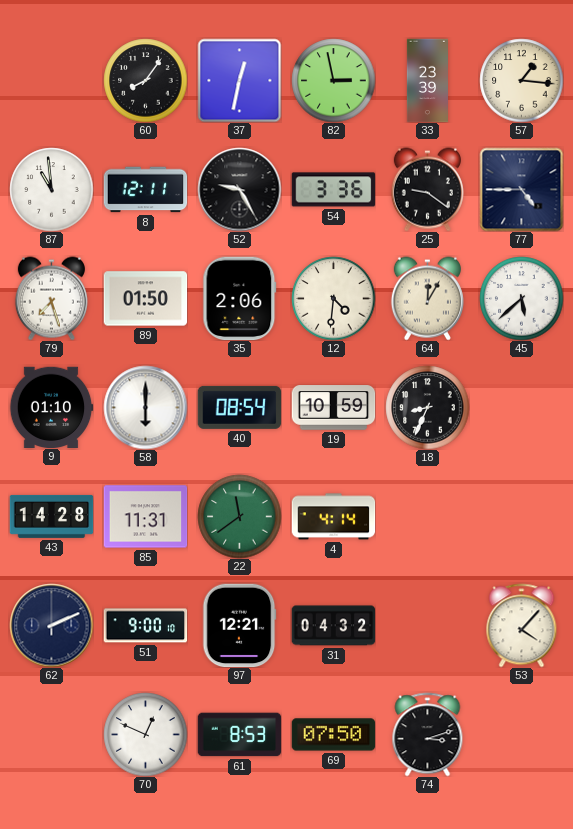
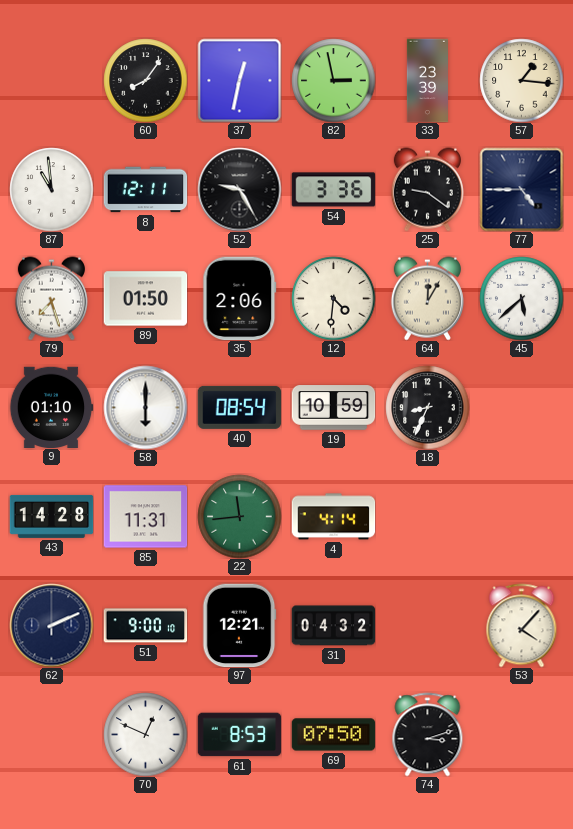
22: 11:39 -> 11:44
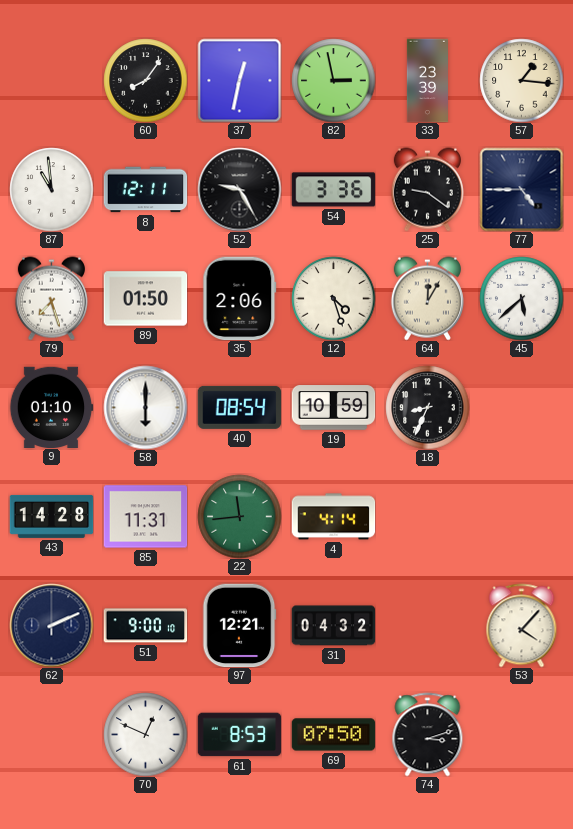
12: 4:31 -> 4:27
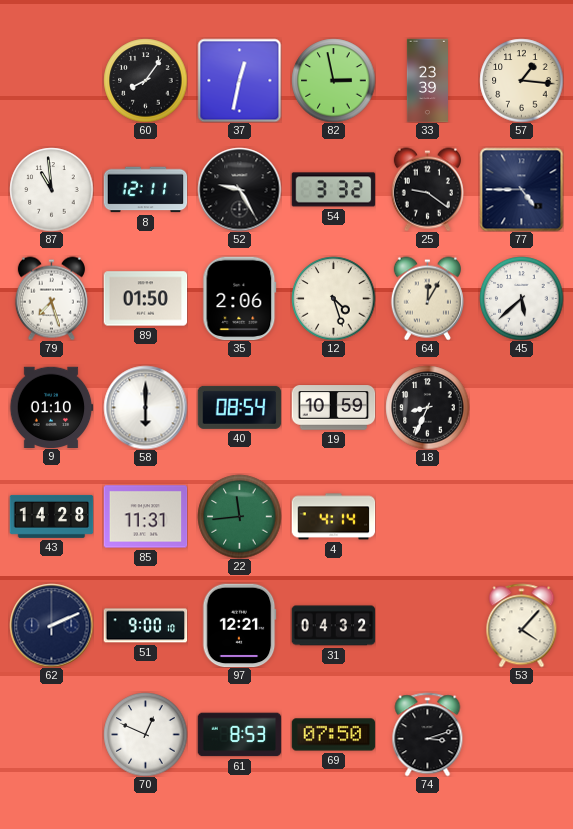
54: 3:36 -> 3:32
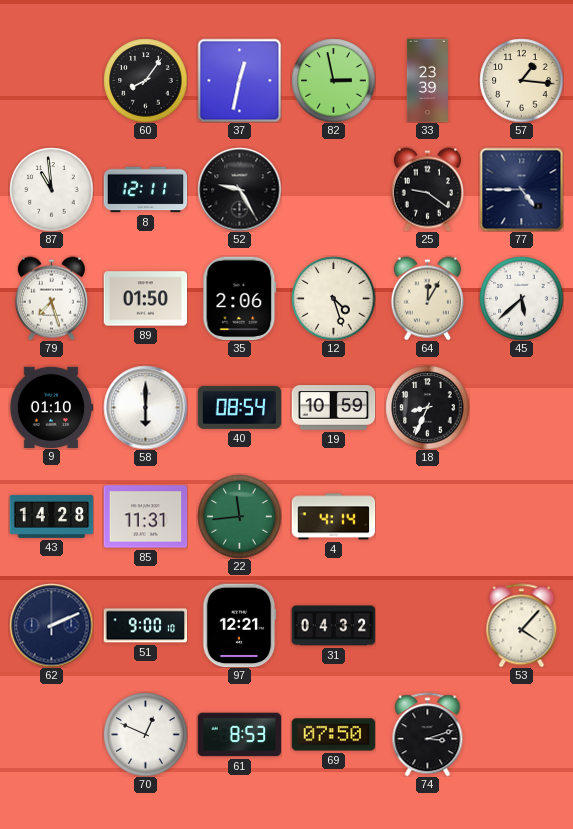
54: 3:32 -> none
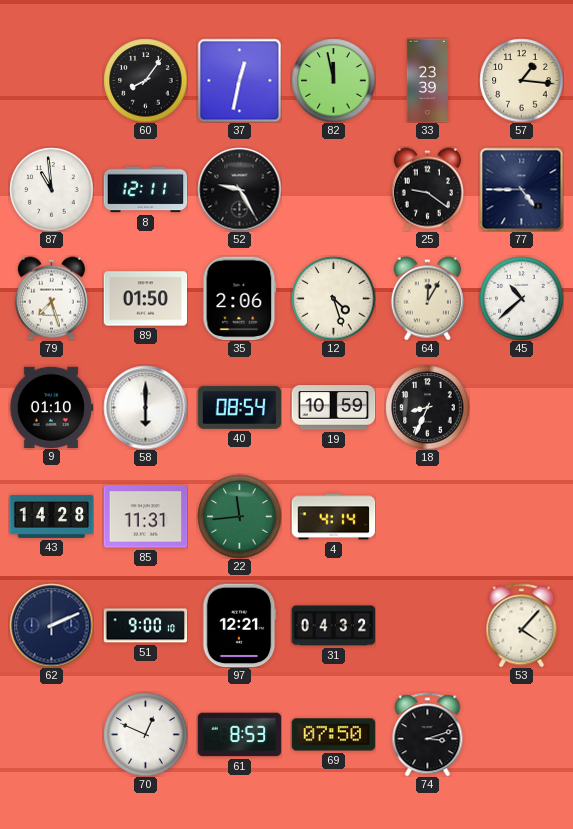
82: 2:58 -> 11:58
45: 5:38 -> 10:38
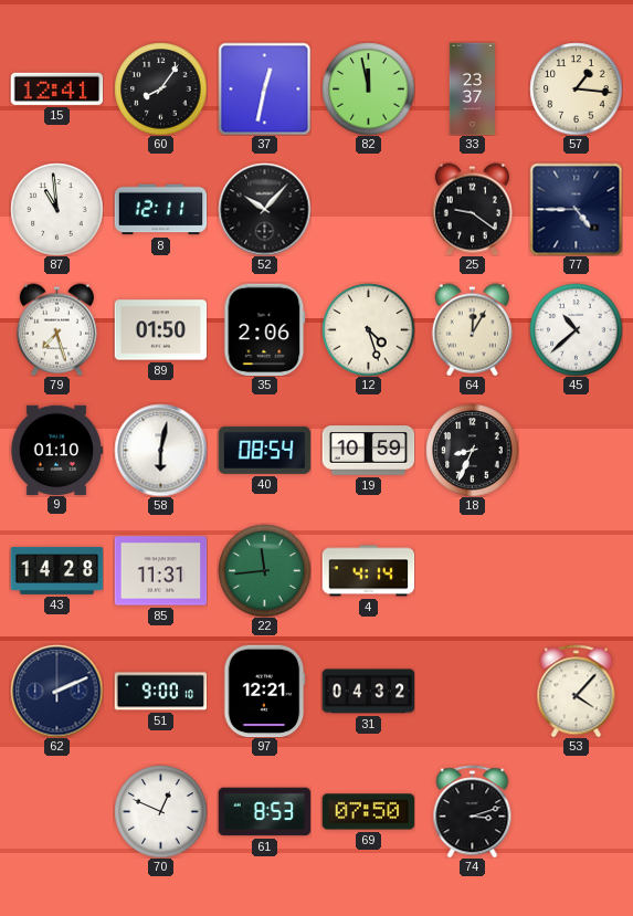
15: none -> 12:41
33: 23:39 -> 23:37
52: 9:25 -> 10:07
58: 6:00 -> 6:02
